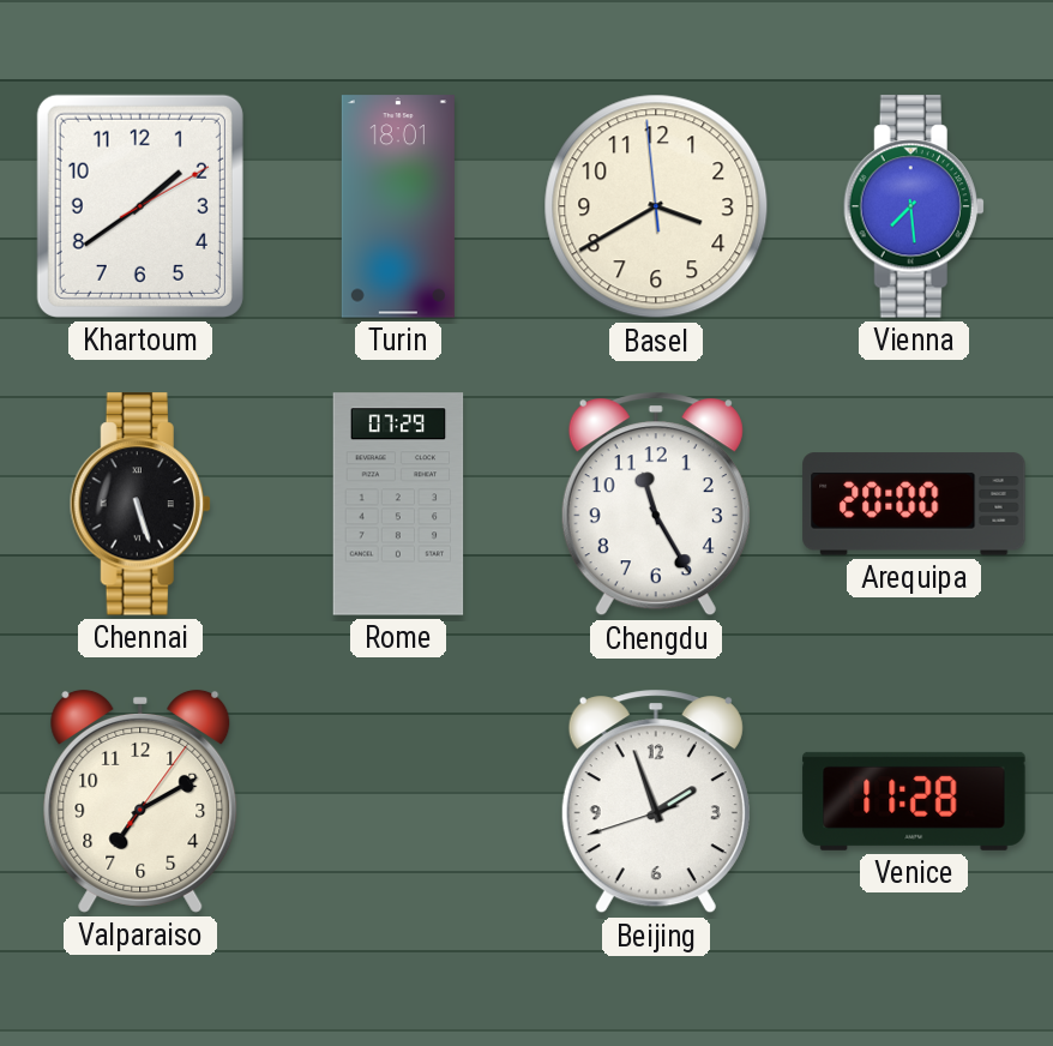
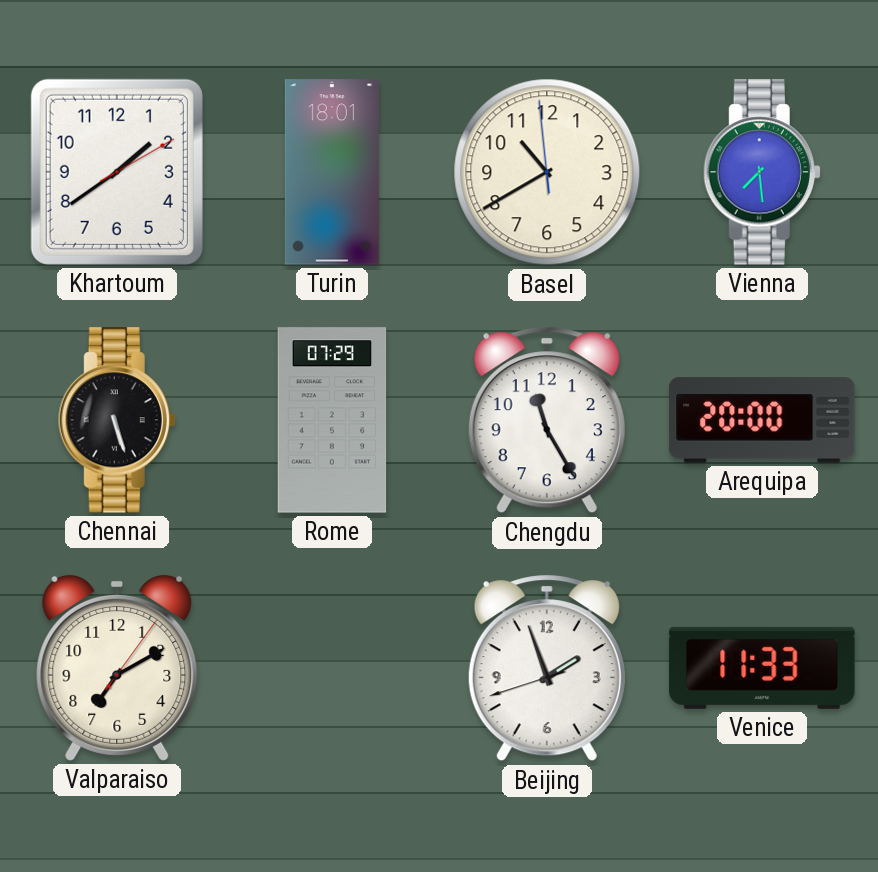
Basel: 3:39 -> 10:39
Venice: 11:28 -> 11:33
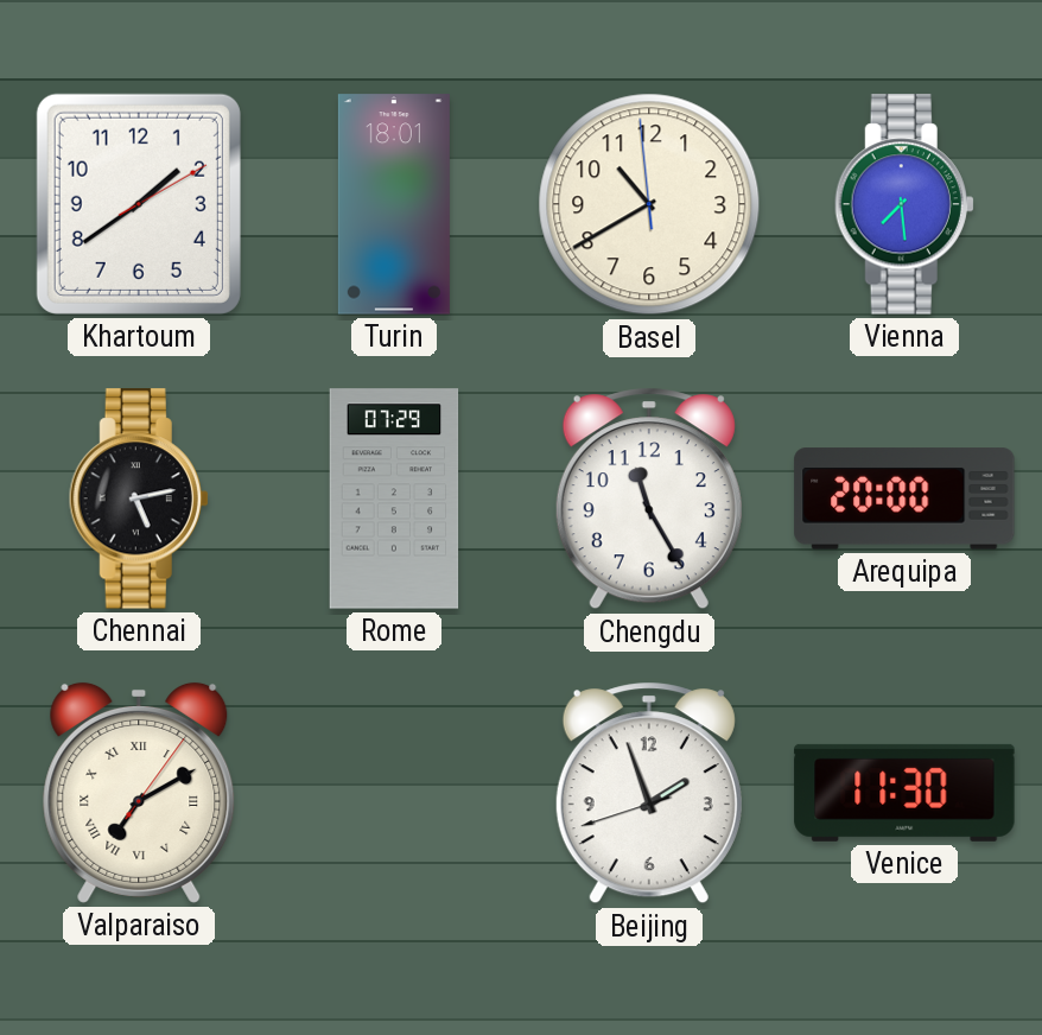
Chennai: 5:27 -> 5:13
Valparaiso numerals: Arabic -> Roman
Venice: 11:33 -> 11:30
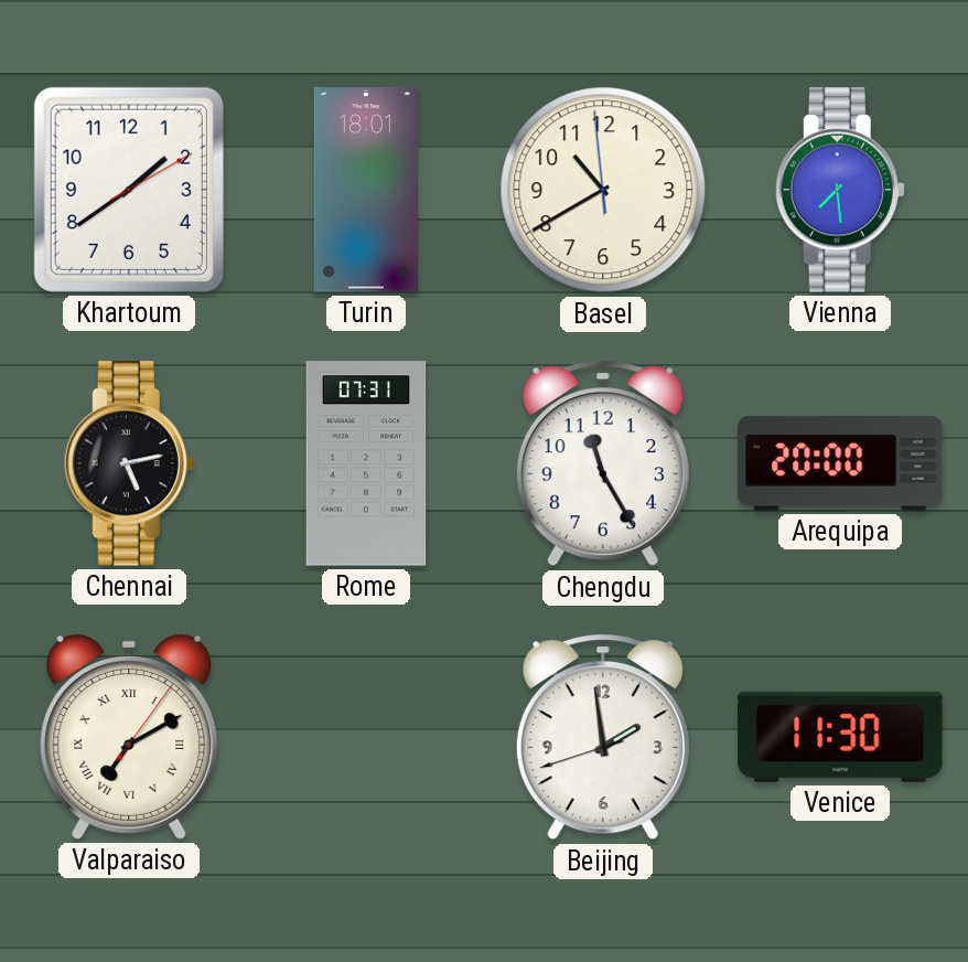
Rome: 07:29 -> 07:31
Beijing: 1:56 -> 1:58
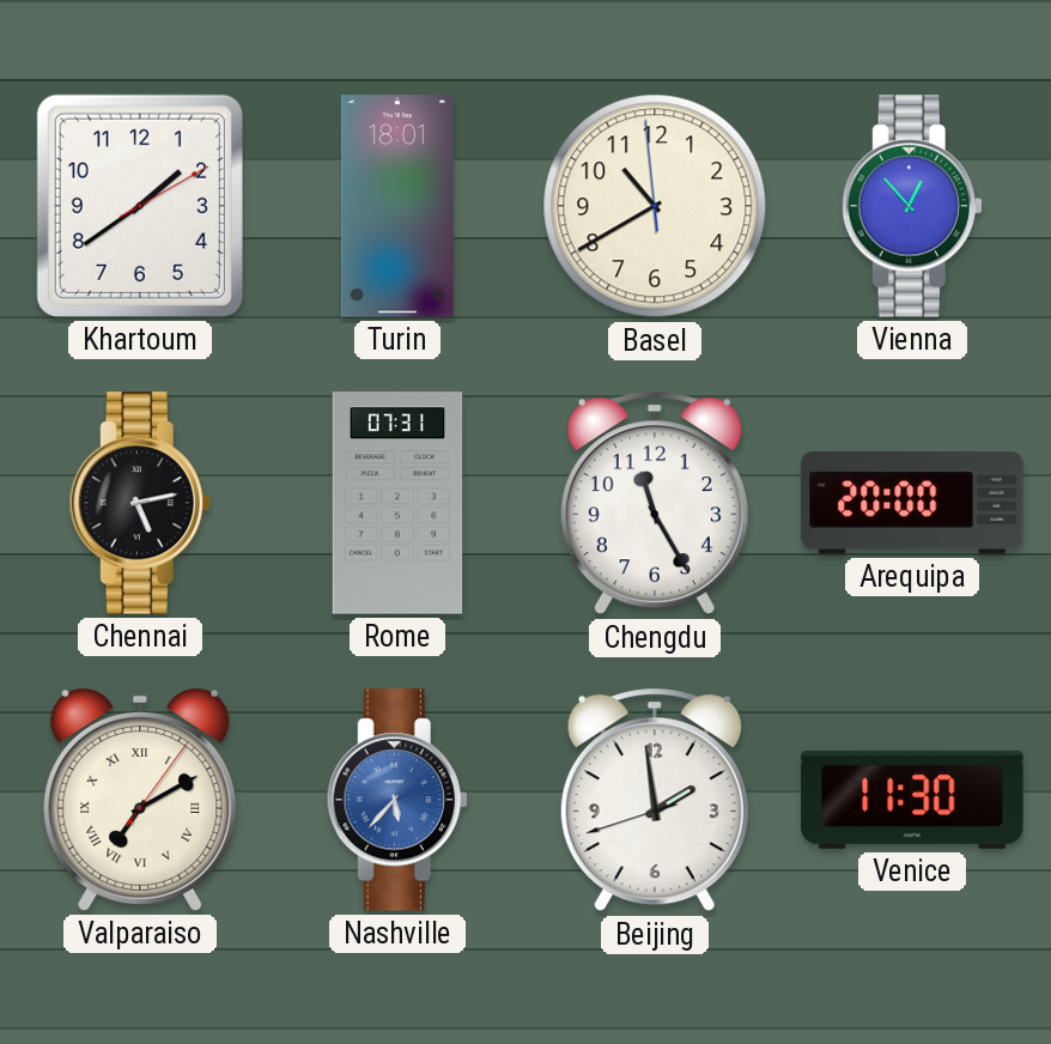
Vienna: 7:29 -> 12:53
Nashville: none -> 5:37
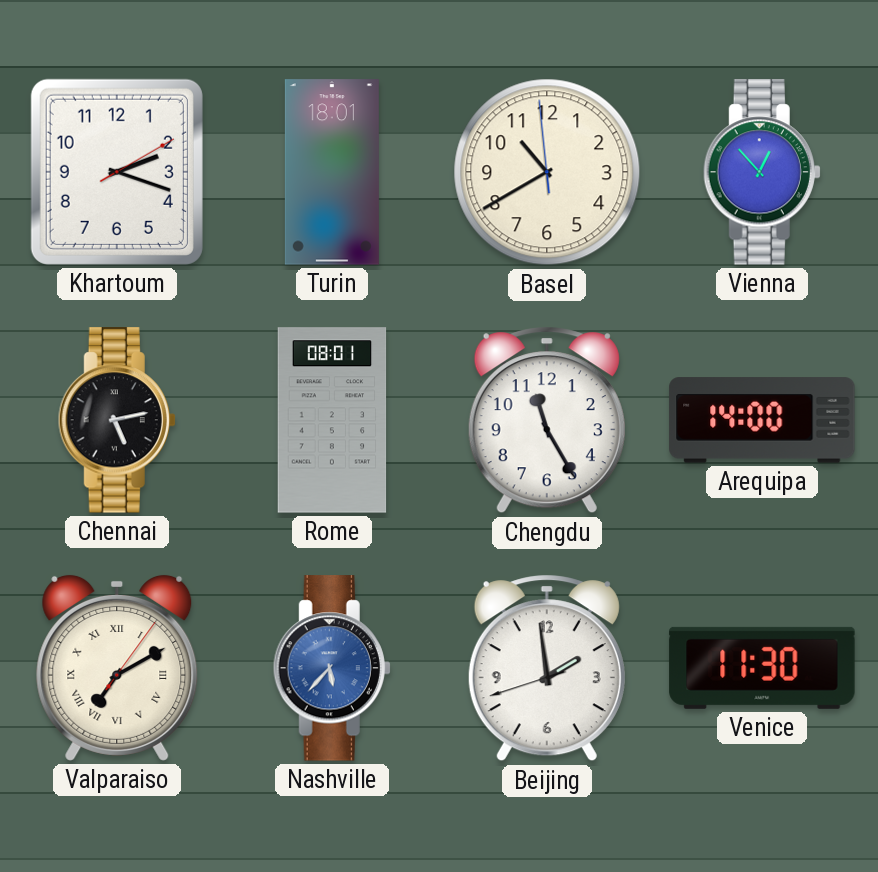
Khartoum: 1:39 -> 2:18
Rome: 07:31 -> 08:01
Arequipa: 20:00 -> 14:00
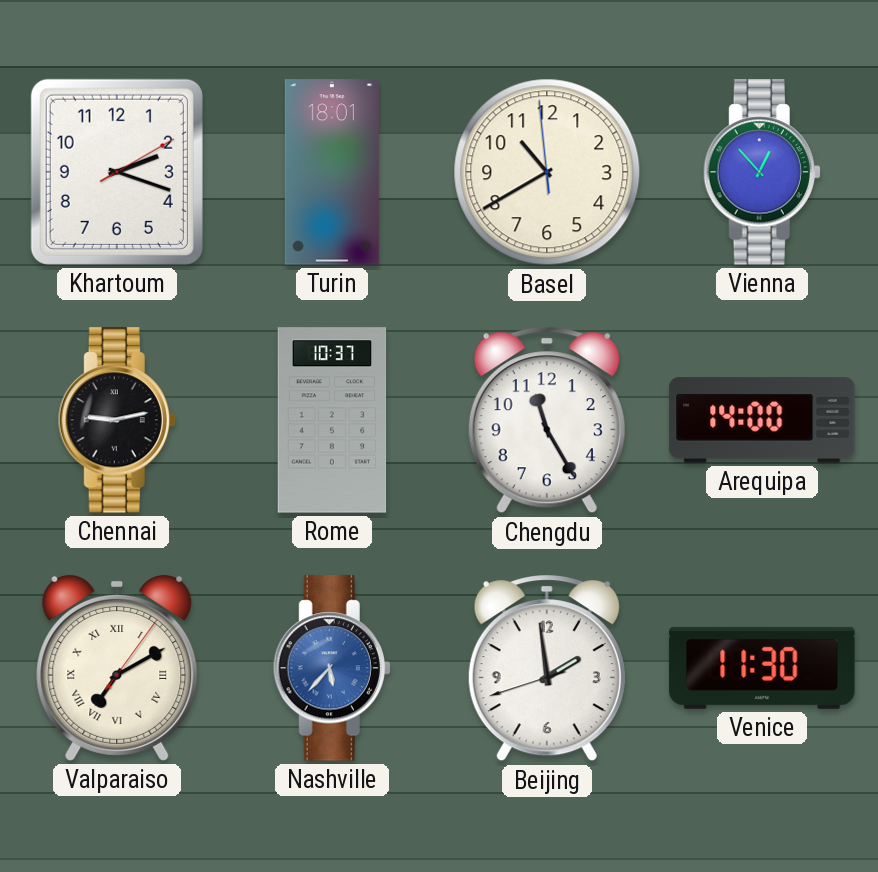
Chennai: 5:13 -> 9:13
Rome: 08:01 -> 10:37
